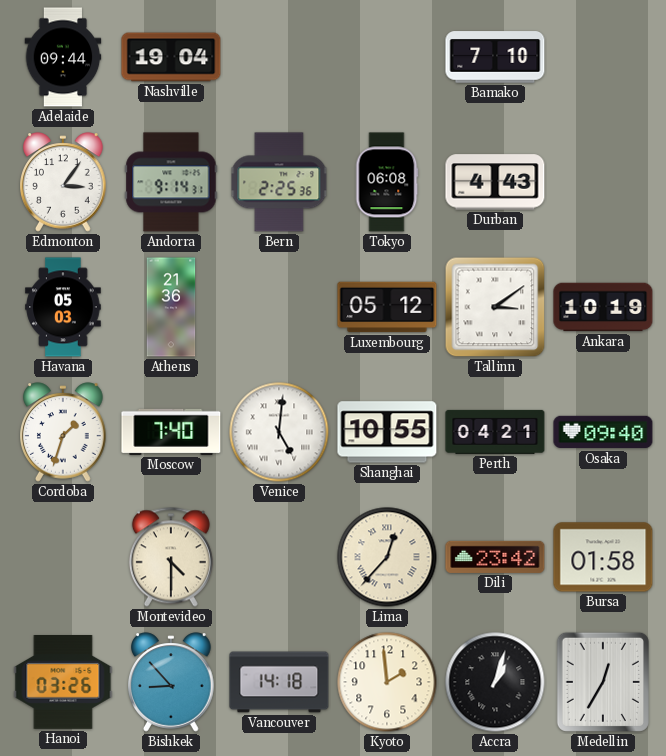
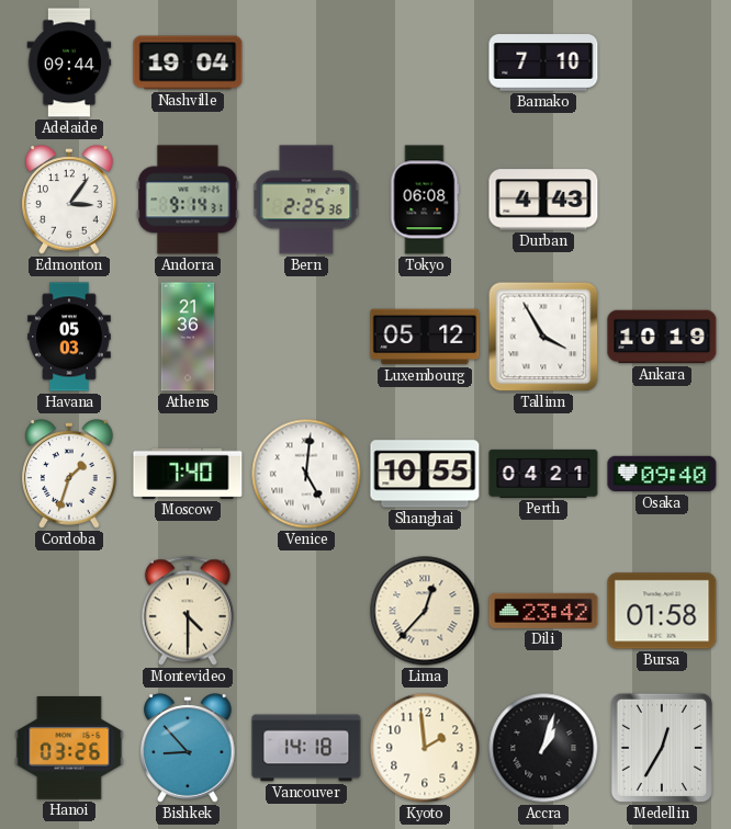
Tallinn: 3:09 -> 3:55
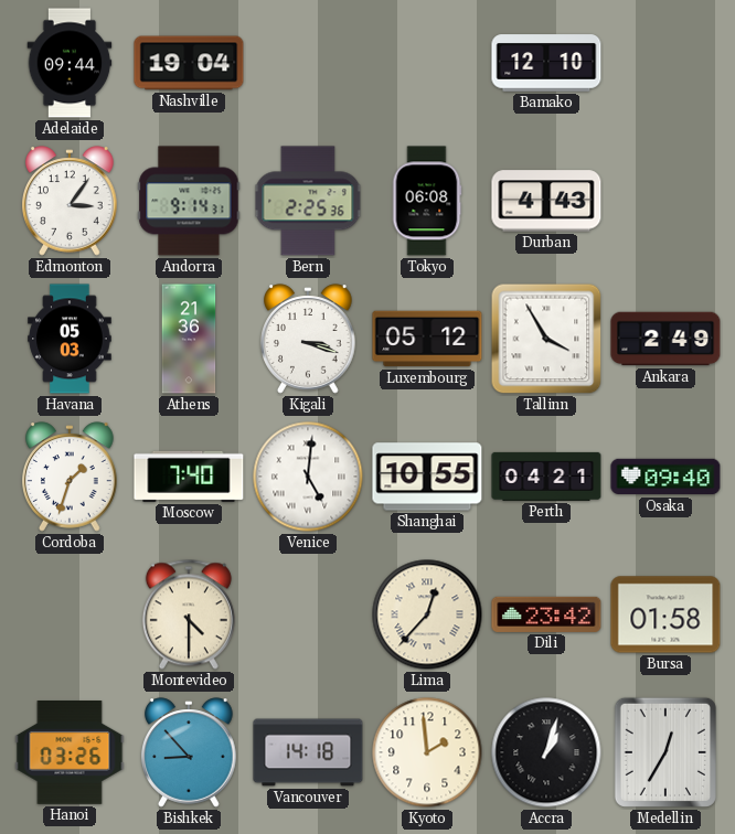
Bamako: 7:10 -> 12:10
Kigali: none -> 3:18
Ankara: 10:19 -> 2:49
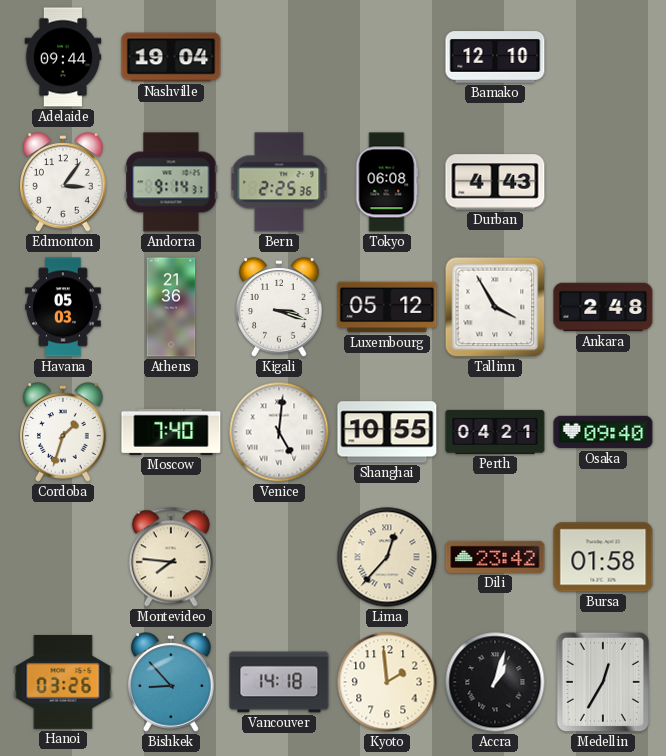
Ankara: 2:49 -> 2:48
Montevideo: 4:30 -> 7:46
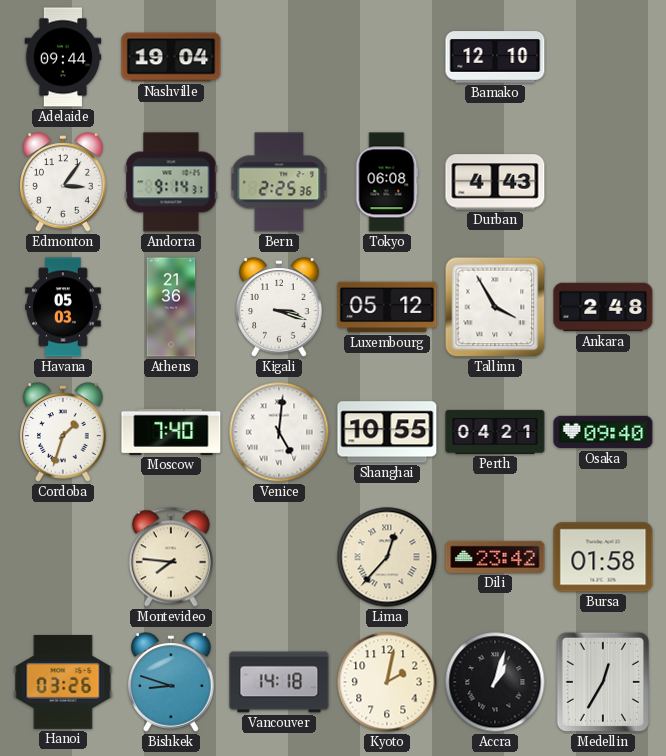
Bishkek: 8:53 -> 8:48
Kyoto: 1:59 -> 2:02
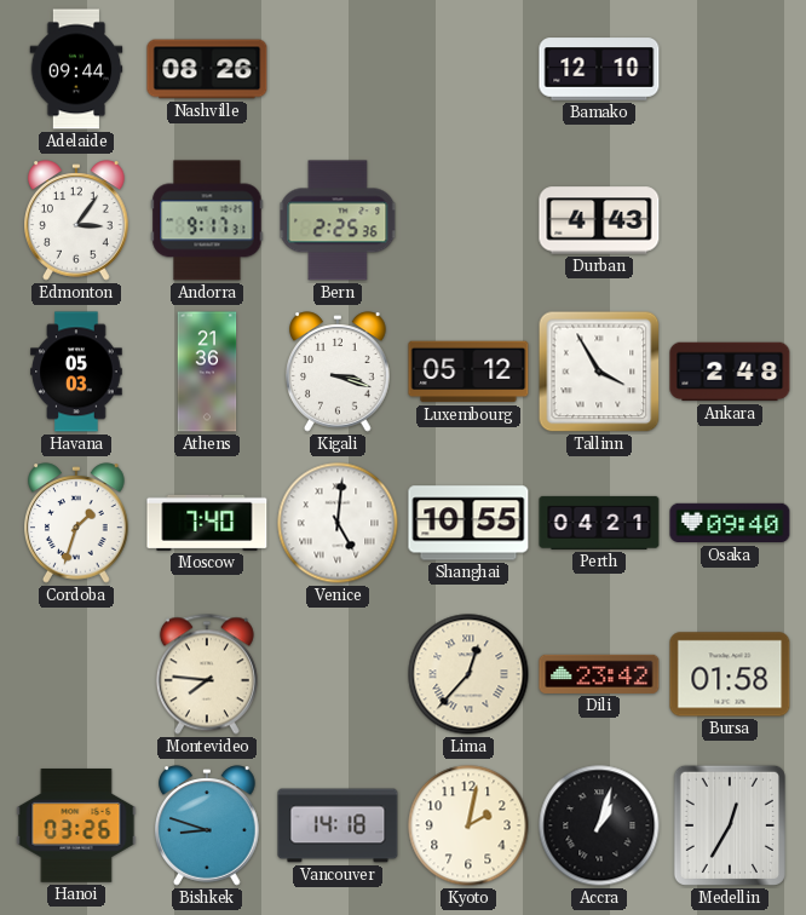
Nashville: 19:04 -> 08:26
Andorra: 9:14 -> 9:17
Tokyo: 06:08 -> none
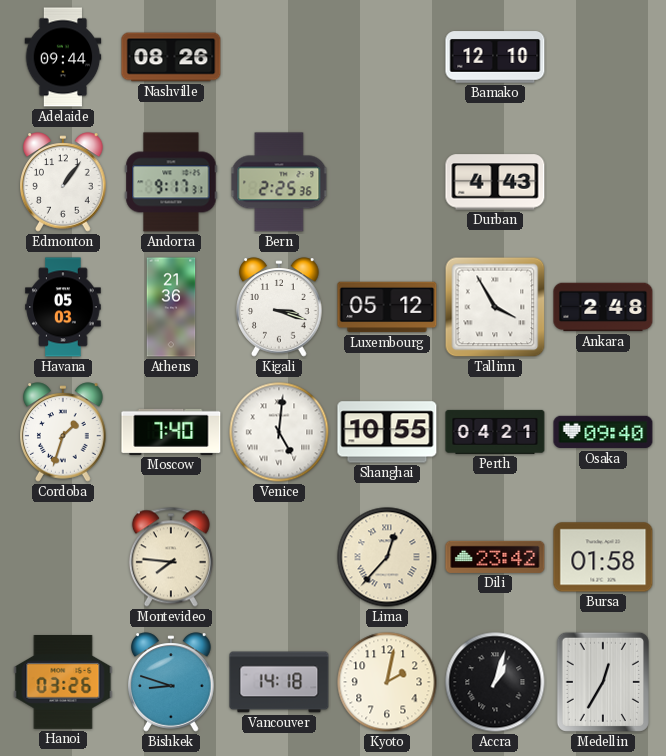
Edmonton: 3:06 -> 1:06
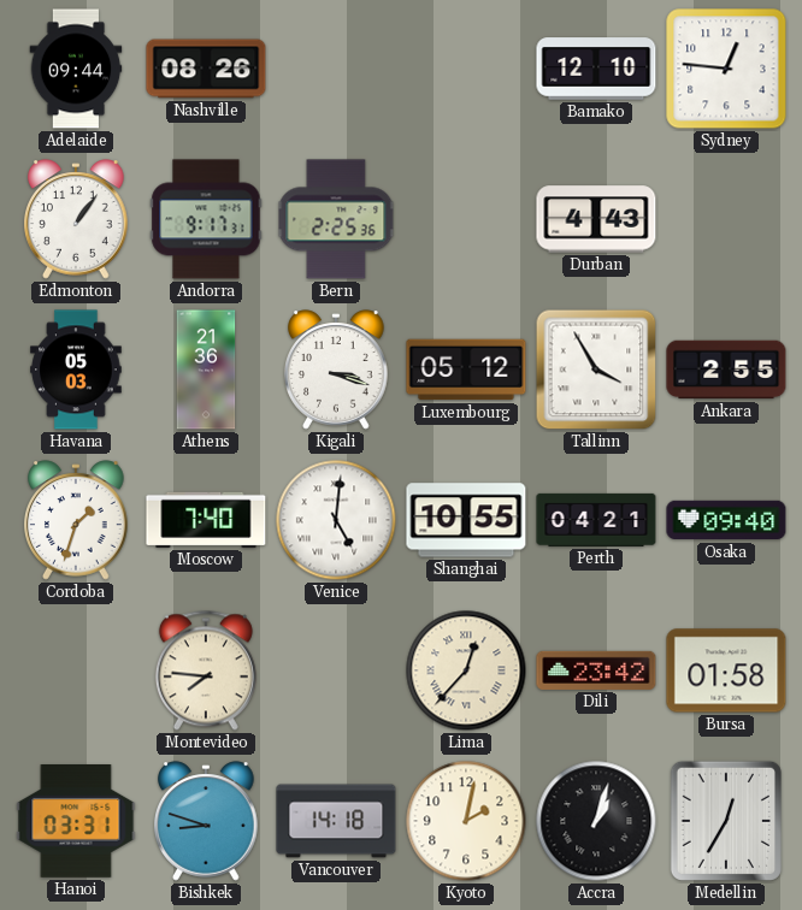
Sydney: none -> 12:46
Ankara: 2:48 -> 2:55
Hanoi: 03:26 -> 03:31
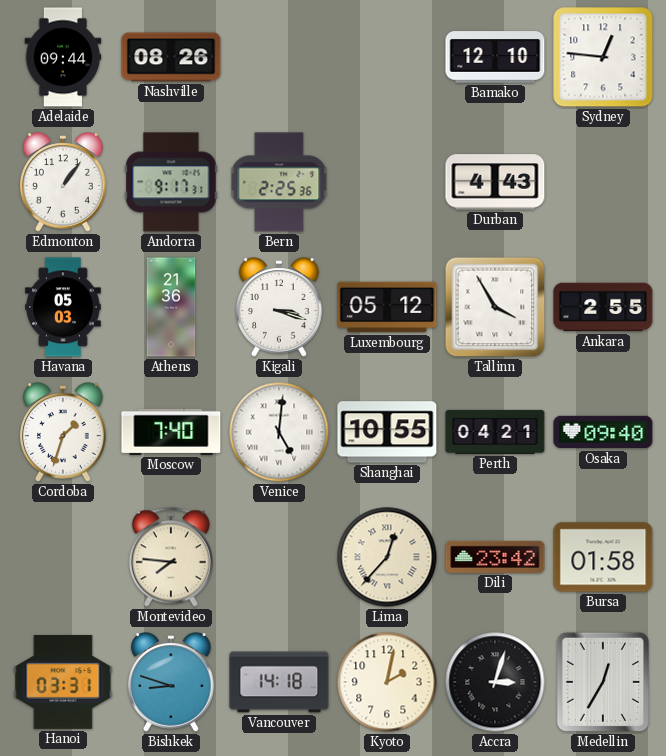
Accra: 1:03 -> 3:03
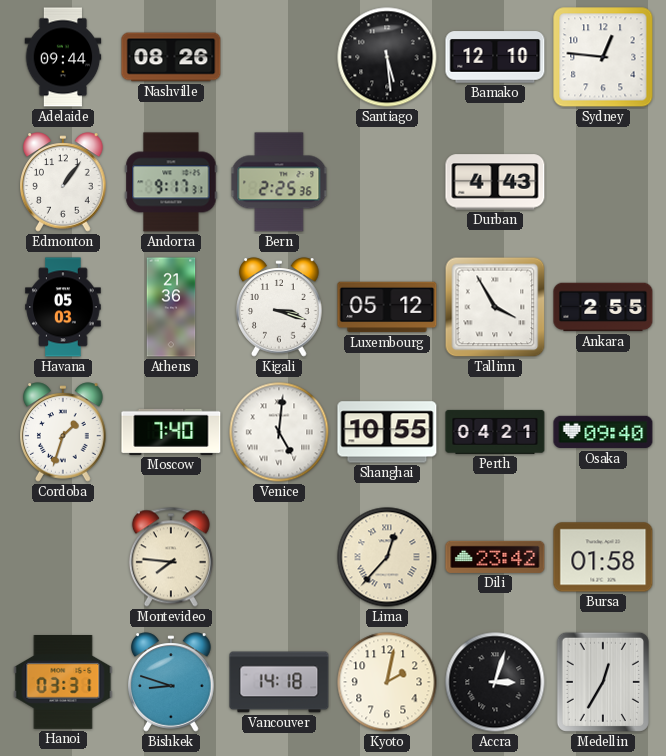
Santiago: none -> 5:29
